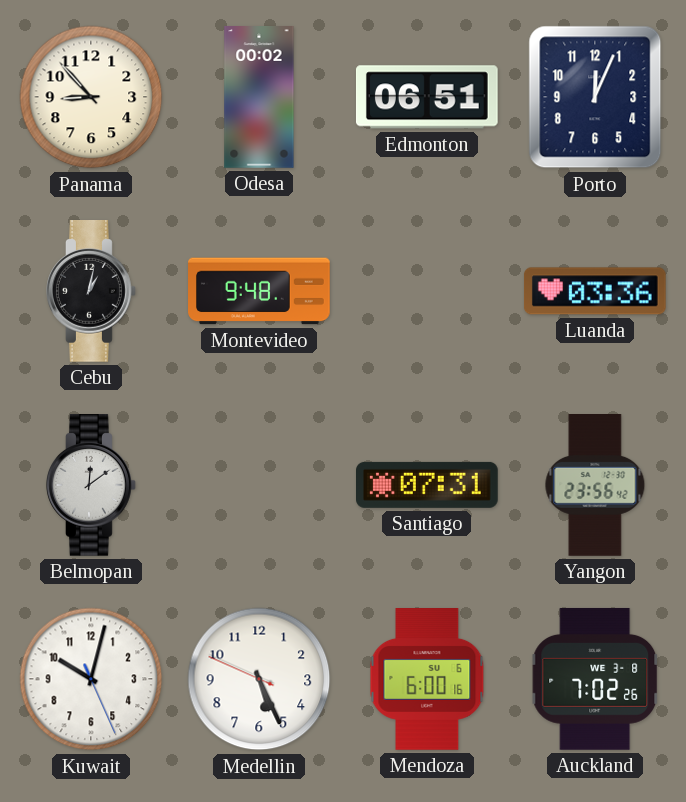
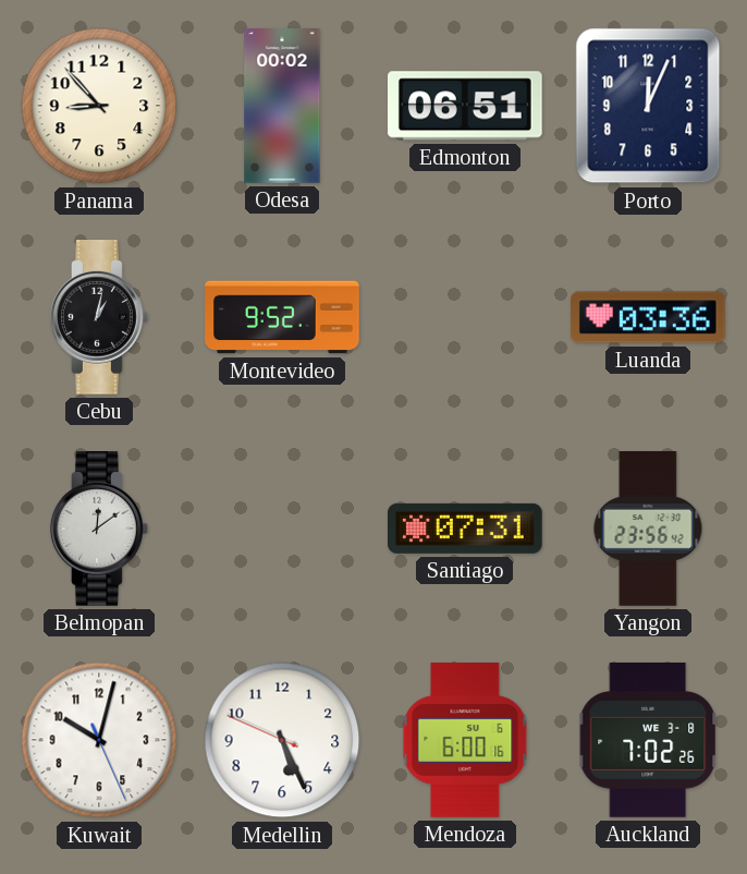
Montevideo: 9:48 -> 9:52
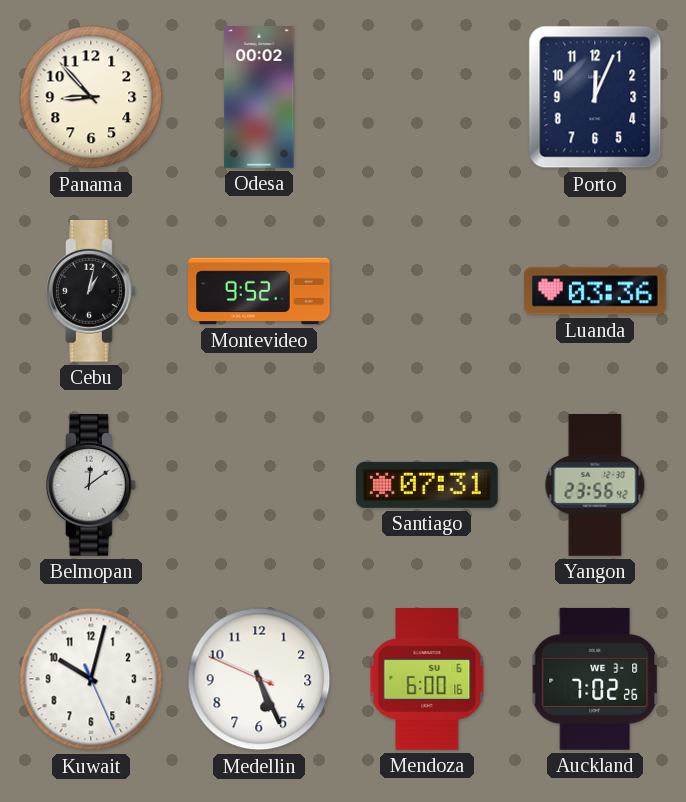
Edmonton: 06:51 -> none
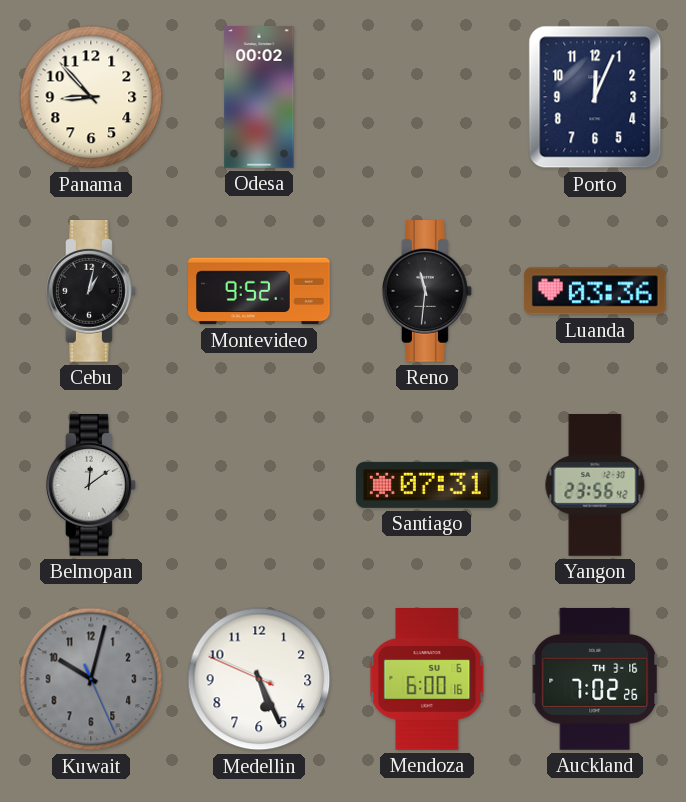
Reno: none -> 11:31
Kuwait dial: white -> grey
Auckland date: WE 3-8 -> TH 3-16
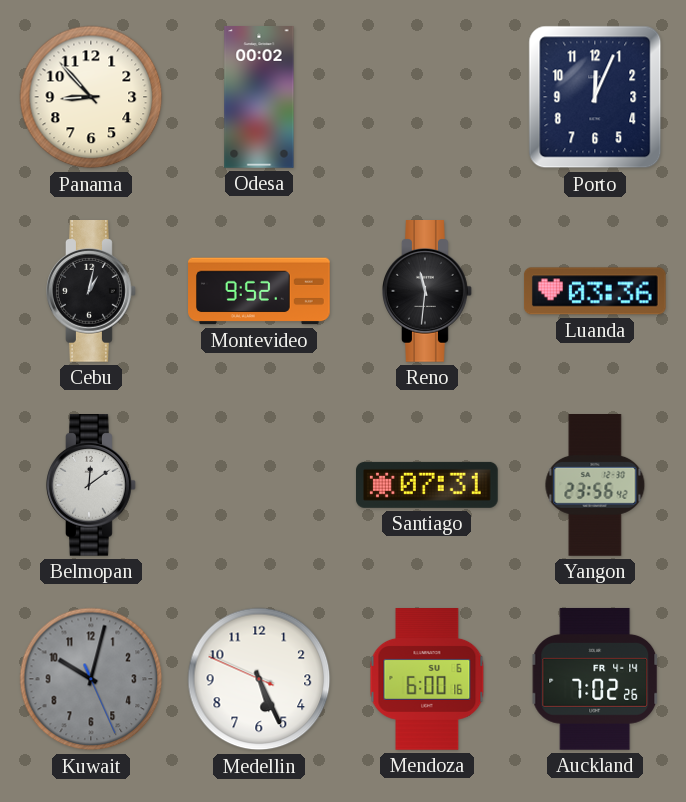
Auckland date: TH 3-16 -> FR 4-14
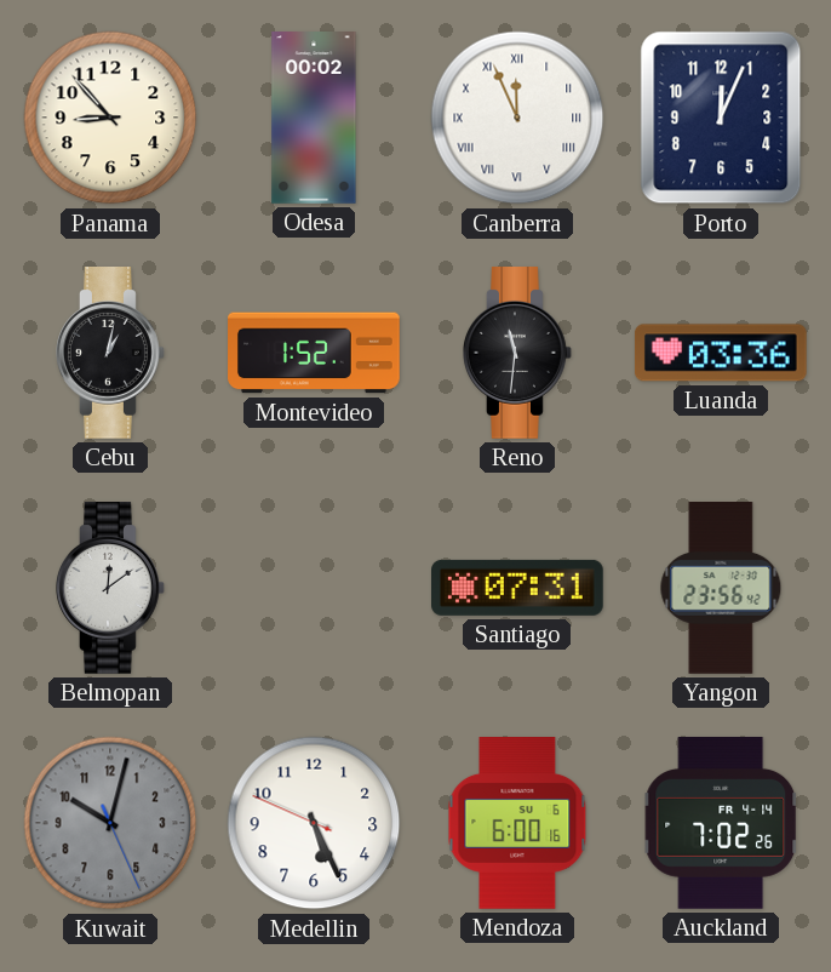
Canberra: none -> 11:56
Montevideo: 9:52 -> 1:52
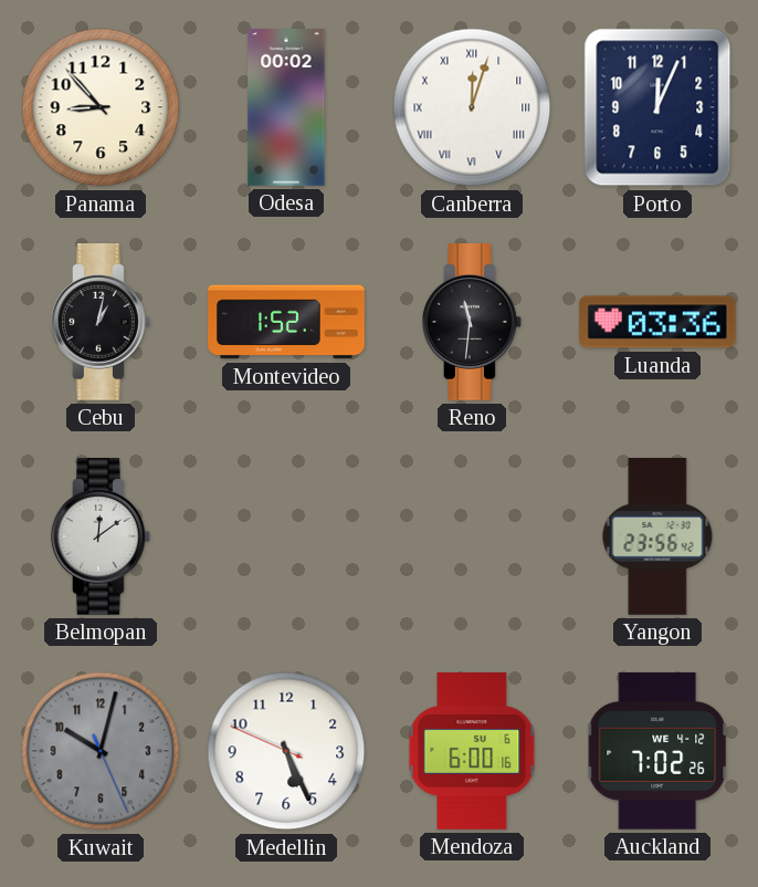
Canberra: 11:56 -> 12:03
Santiago: 07:31 -> none
Auckland date: FR 4-14 -> WE 4-12
